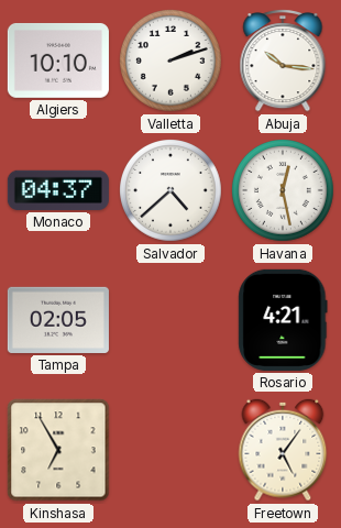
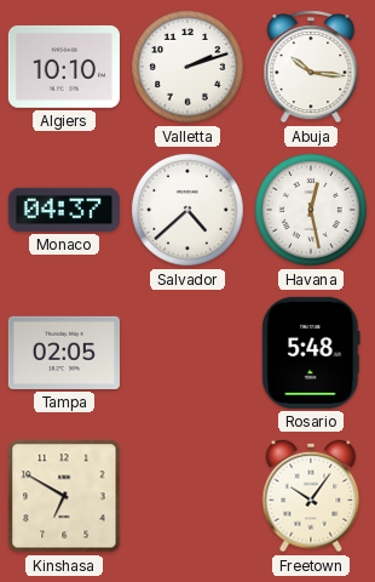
Rosario: 4:21 -> 5:48
Kinshasa: 6:55 -> 6:50
Freetown: 5:06 -> 10:06
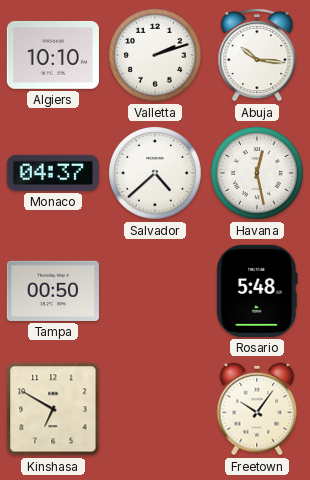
Tampa: 02:05 -> 00:50
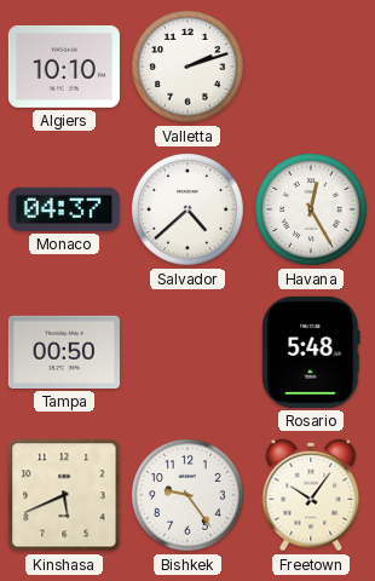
Abuja: 10:16 -> none
Havana: 12:28 -> 12:25
Kinshasa: 6:50 -> 5:41
Bishkek: none -> 9:24
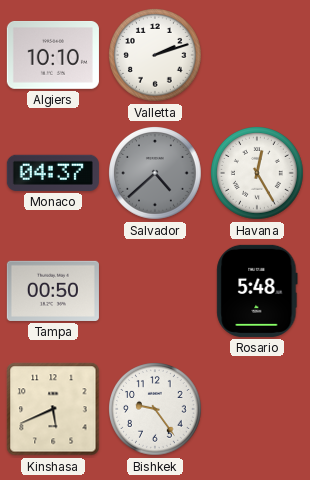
Salvador dial: white -> grey
Freetown: 10:06 -> none
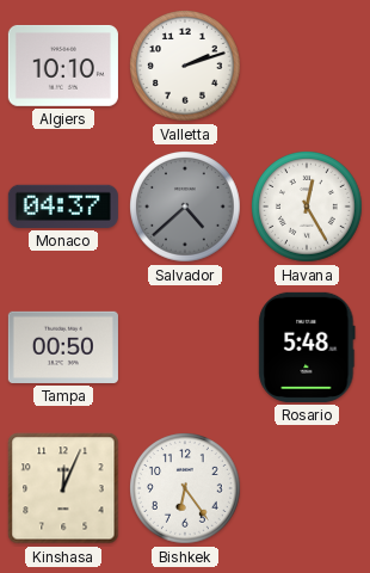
Kinshasa: 5:41 -> 12:04
Bishkek: 9:24 -> 6:24
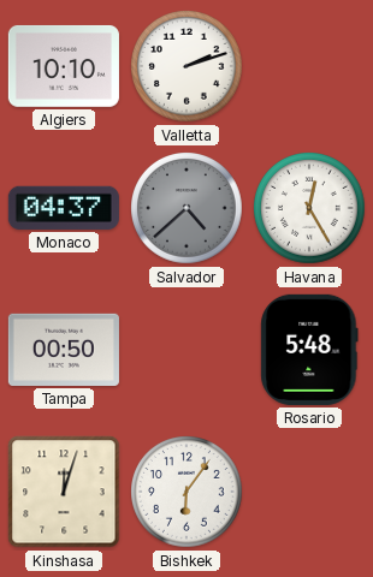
Kinshasa: 12:04 -> 12:03
Bishkek: 6:24 -> 6:06
